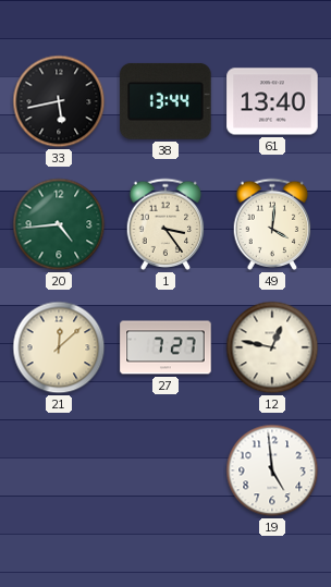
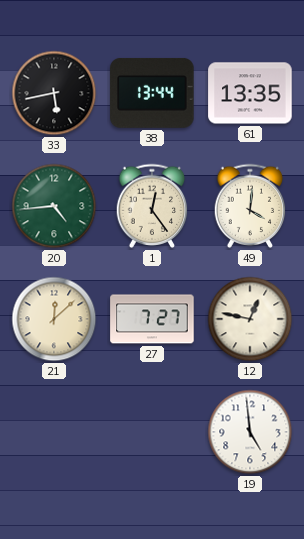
61: 13:40 -> 13:35
1: 3:24 -> 12:24
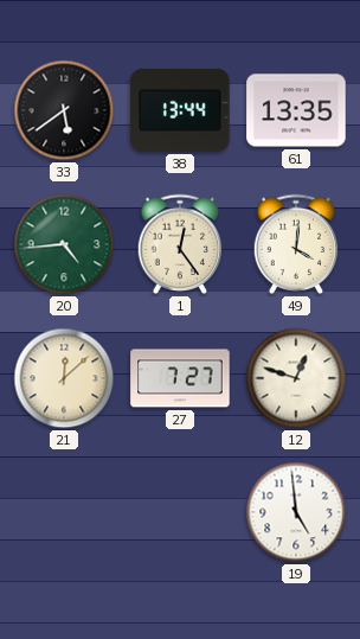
33: 5:43 -> 5:39
12: 12:47 -> 12:48
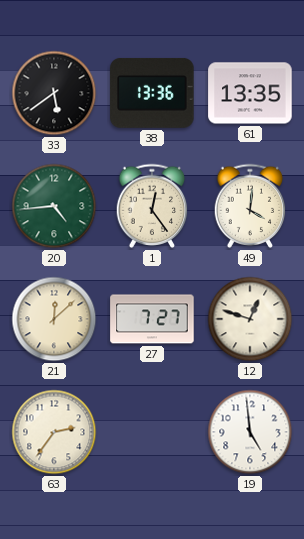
38: 13:44 -> 13:36
63: none -> 2:36
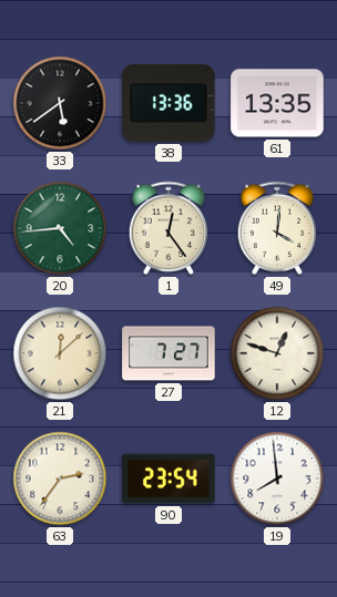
90: none -> 23:54
19: 4:59 -> 7:59
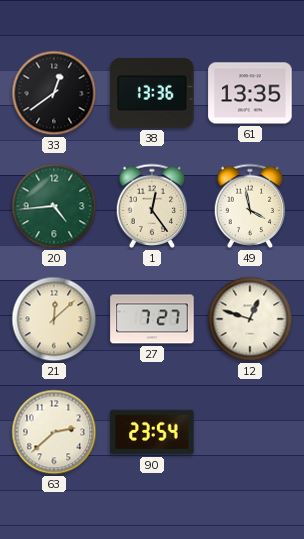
33: 5:39 -> 12:39
49: 4:01 -> 3:58
63: 2:36 -> 2:38
19: 7:59 -> none
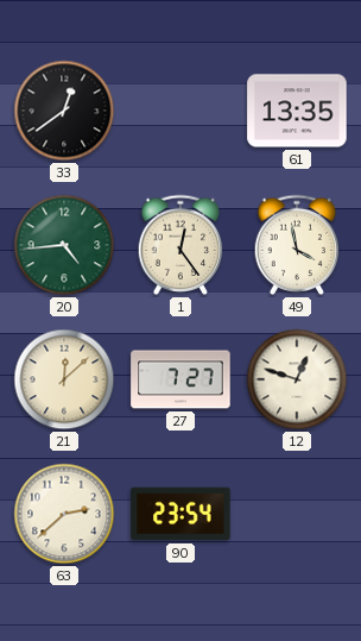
38: 13:36 -> none
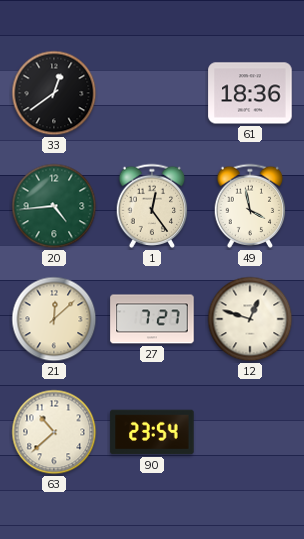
61: 13:35 -> 18:36
63: 2:38 -> 10:38
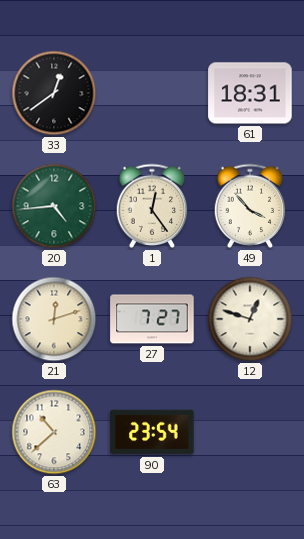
61: 18:36 -> 18:31
49: 3:58 -> 3:53
21: 12:08 -> 12:12
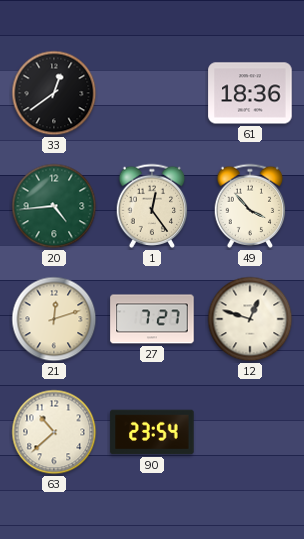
61: 18:31 -> 18:36
